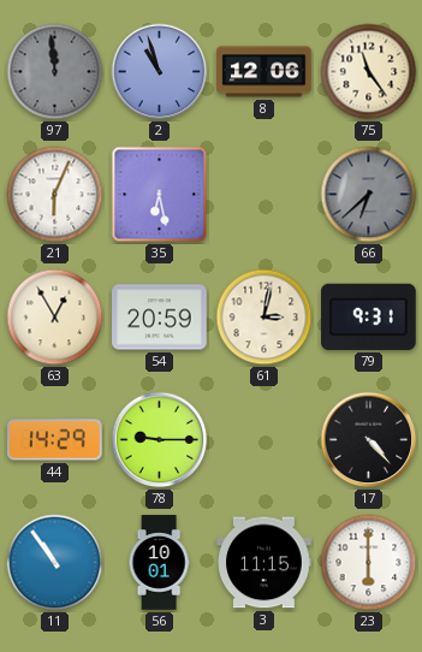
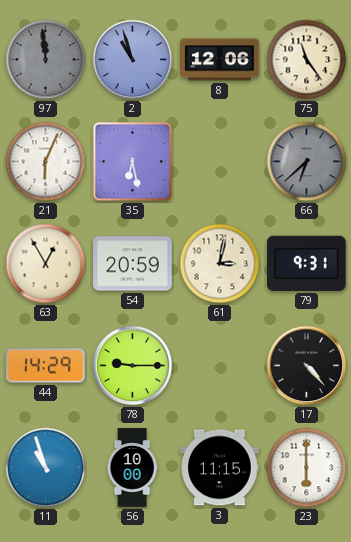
11: 10:54 -> 10:57
56: 10:01 -> 10:00
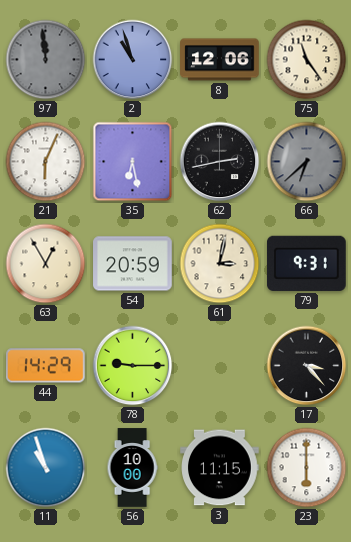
62: none -> 2:43
17: 4:23 -> 3:23
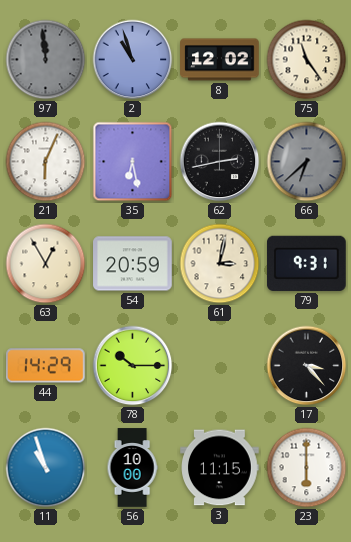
8: 12:06 -> 12:02
78: 9:15 -> 10:15
